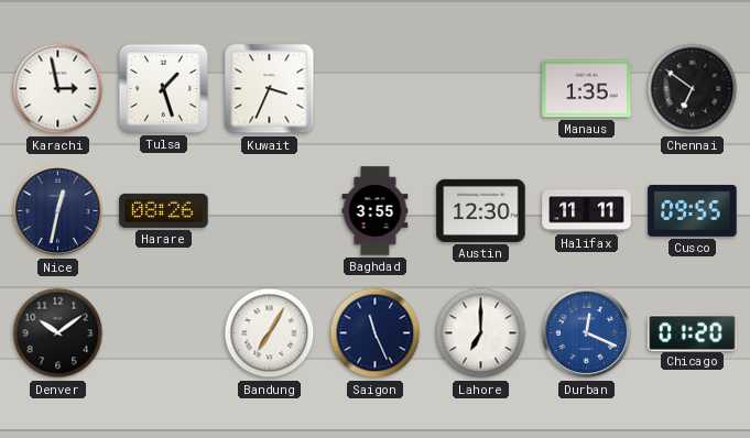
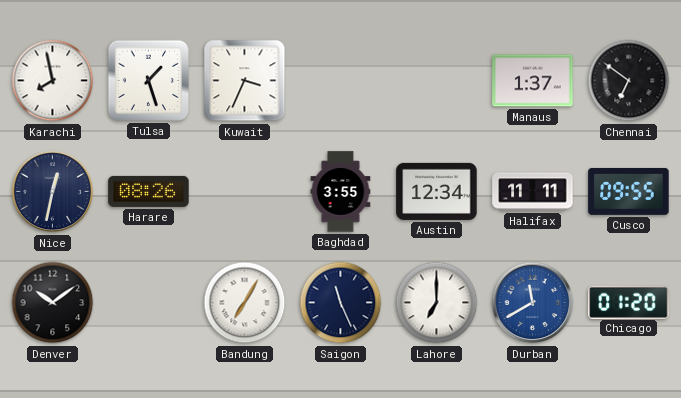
Karachi: 2:58 -> 7:58
Manaus: 1:35 -> 1:37
Austin: 12:30 -> 12:34
Durban: 12:19 -> 11:40
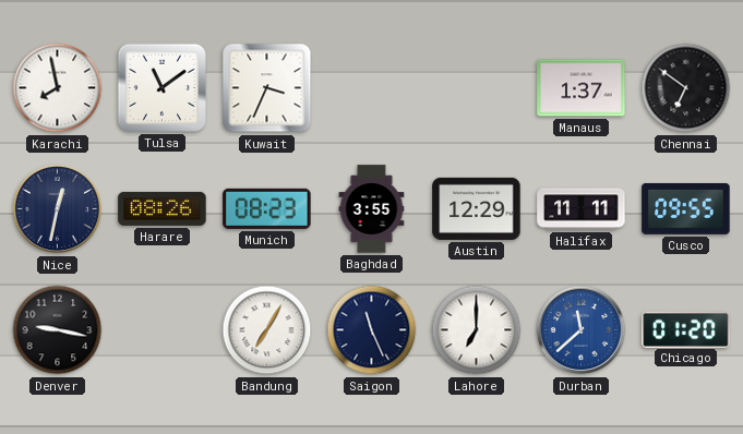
Tulsa: 1:27 -> 11:09
Munich: none -> 08:23
Austin: 12:34 -> 12:29
Denver: 10:09 -> 9:17
Durban: 11:40 -> 11:38
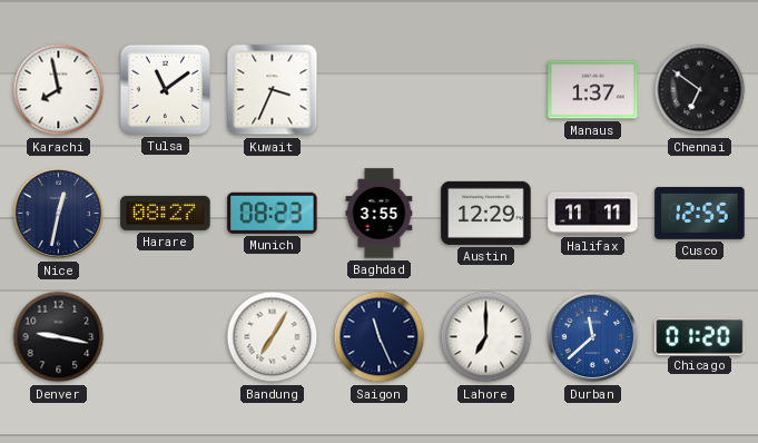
Harare: 08:26 -> 08:27
Cusco: 09:55 -> 12:55
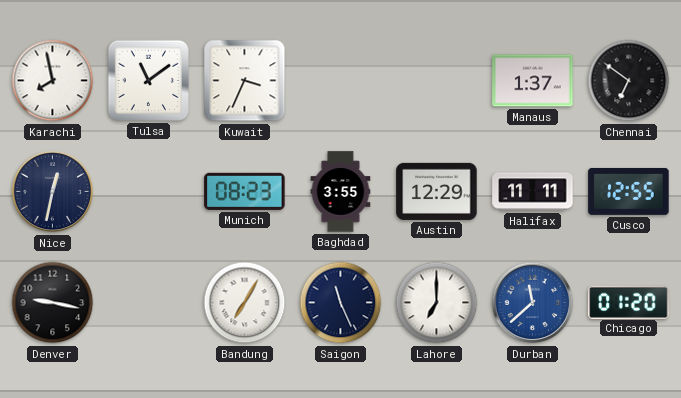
Harare: 08:27 -> none
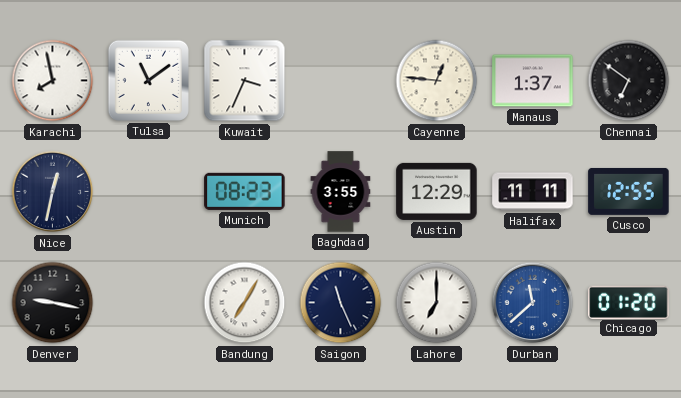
Cayenne: none -> 12:46
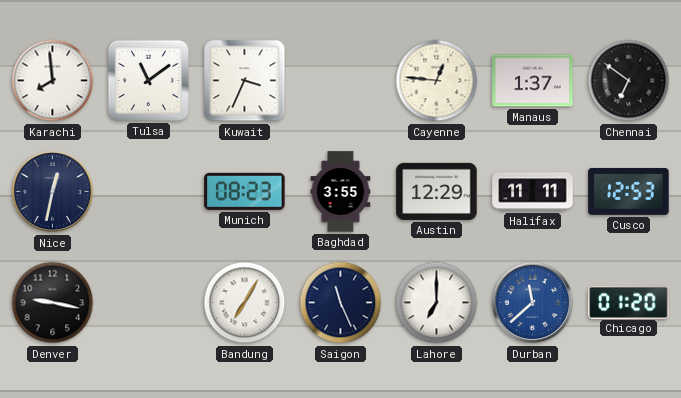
Karachi: 7:58 -> 7:59
Cusco: 12:55 -> 12:53
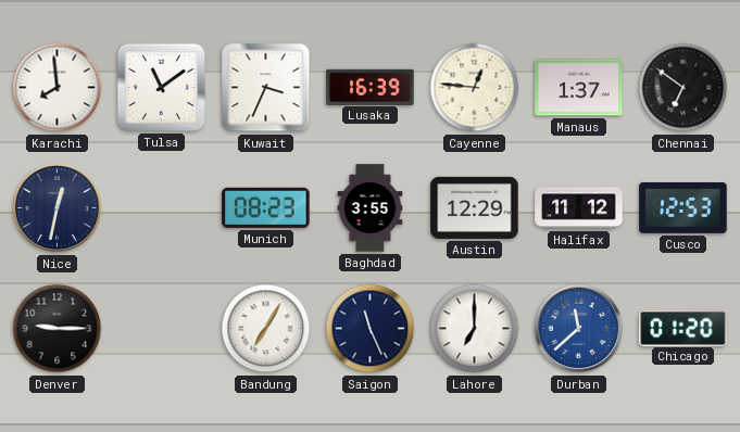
Lusaka: none -> 16:39
Halifax: 11:11 -> 11:12
Denver: 9:17 -> 9:15
